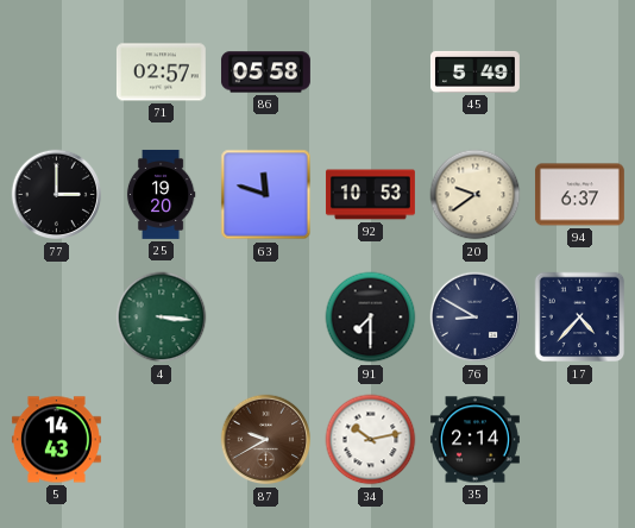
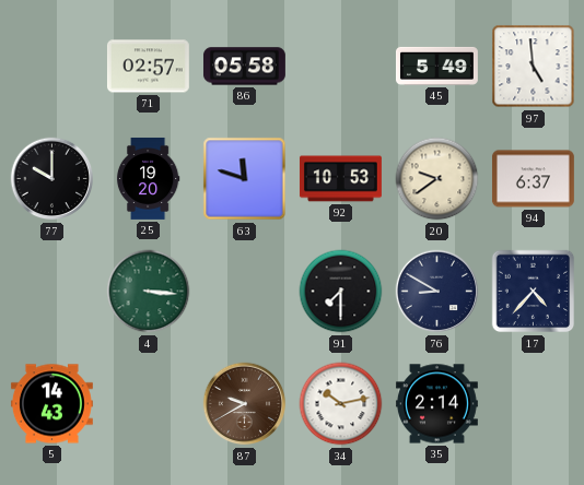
97: none -> 4:59
77: 3:00 -> 10:00
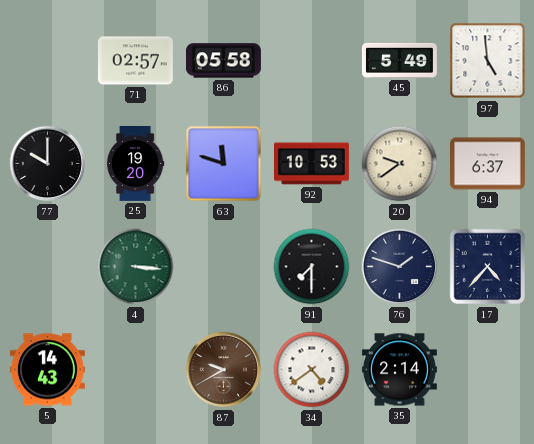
76: 8:50 -> 1:48
34: 10:13 -> 4:39
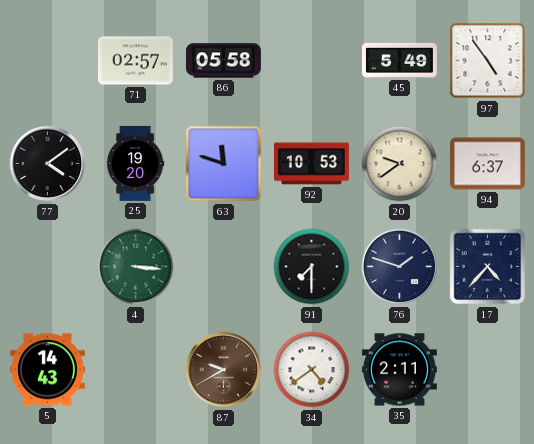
97: 4:59 -> 4:54
77: 10:00 -> 4:09
35: 2:14 -> 2:11
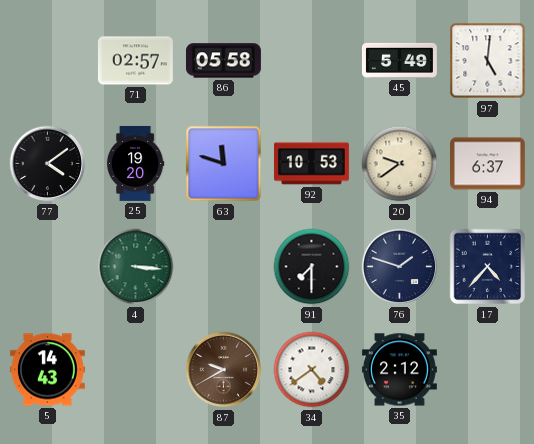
97: 4:54 -> 5:01
35: 2:11 -> 2:12
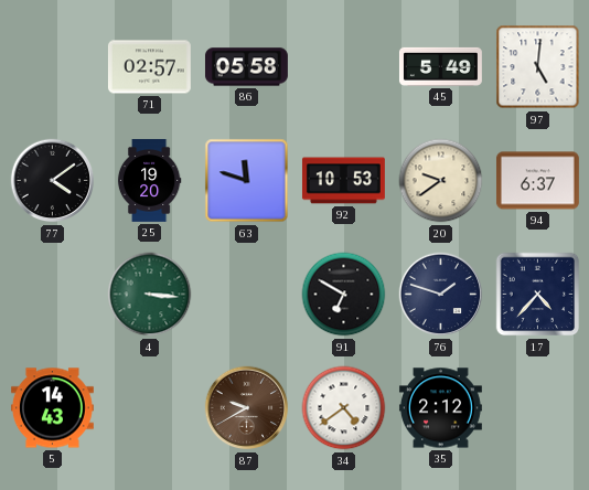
91: 7:30 -> 6:50
